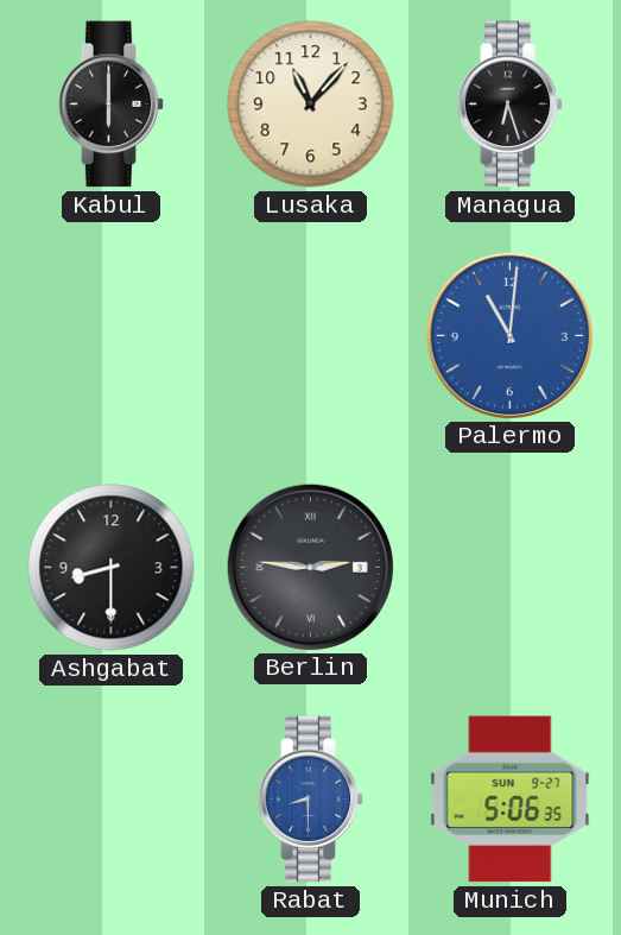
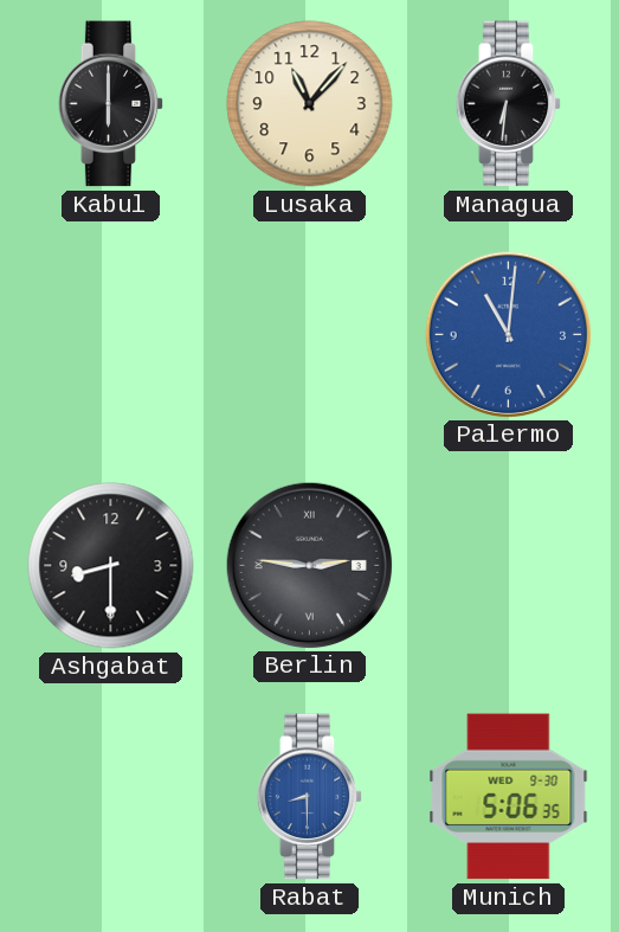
Managua: 6:27 -> 6:31
Munich date: SUN 9-27 -> WED 9-30
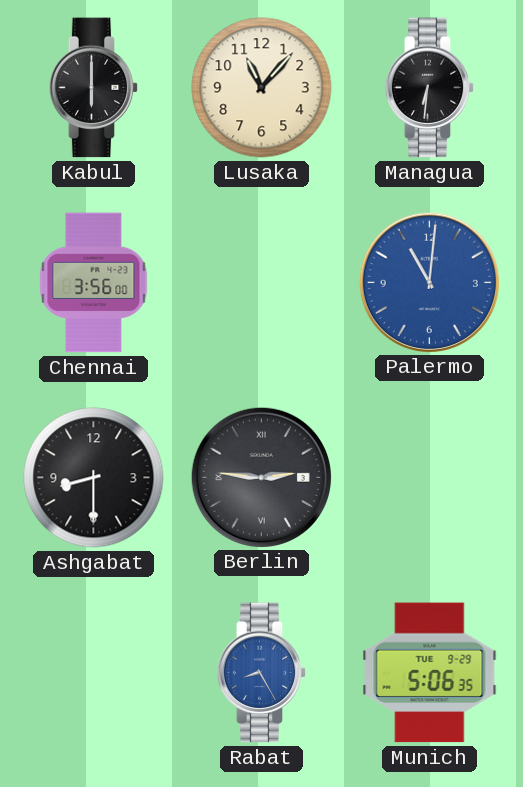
Chennai: none -> 3:56
Rabat: 8:30 -> 8:25
Munich date: WED 9-30 -> TUE 9-29
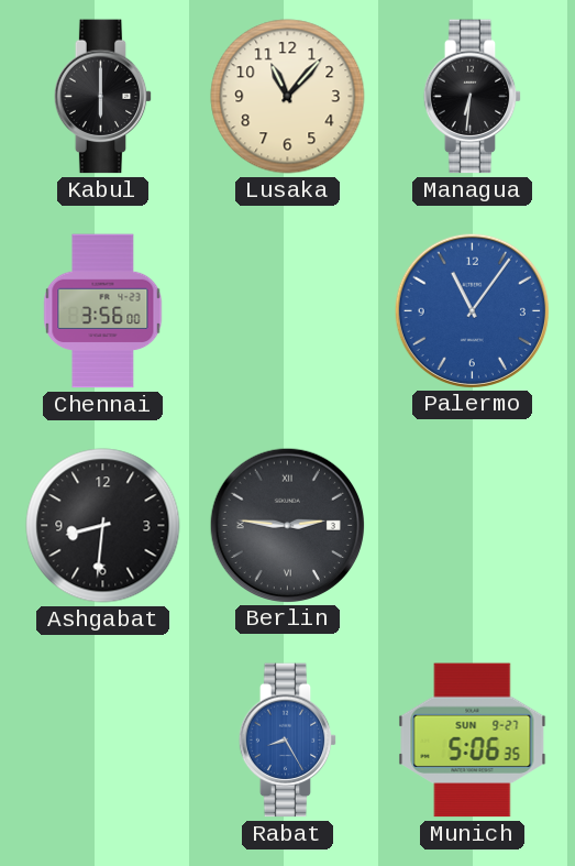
Palermo: 11:01 -> 11:06
Ashgabat: 8:30 -> 8:31
Munich date: TUE 9-29 -> SUN 9-27
